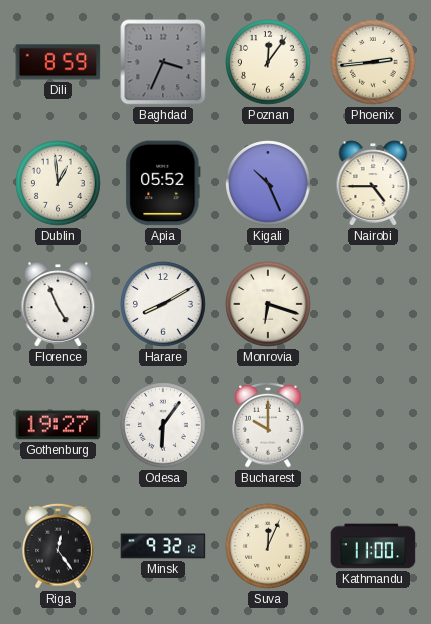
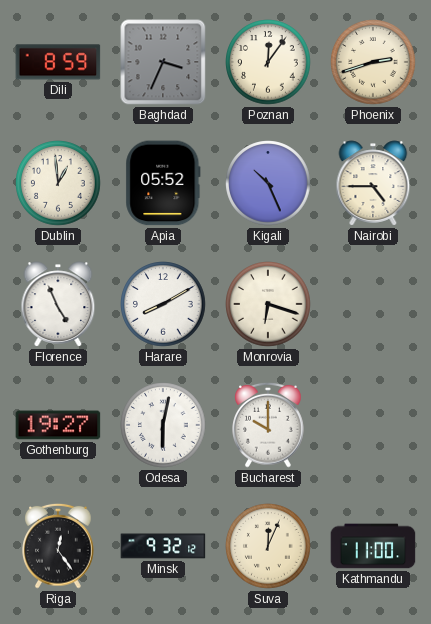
Phoenix: 2:44 -> 2:42
Odesa: 6:06 -> 6:02
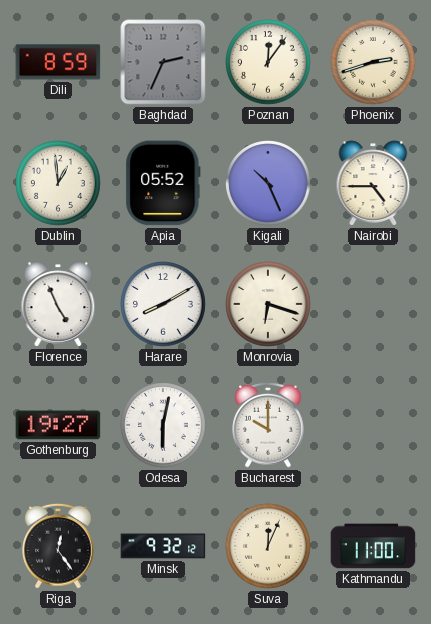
Baghdad: 3:34 -> 2:34
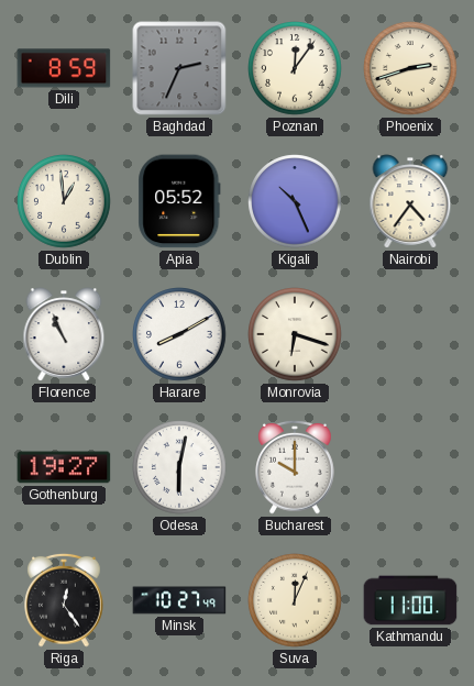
Nairobi: 4:45 -> 4:36
Florence: 4:56 -> 10:56
Minsk: 9:32 -> 10:27
